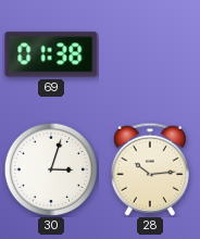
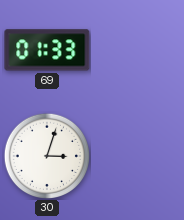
69: 01:38 -> 01:33
28: 10:14 -> none
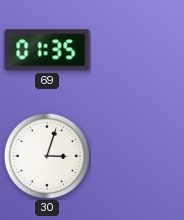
69: 01:33 -> 01:35
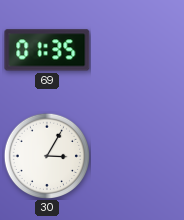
30: 3:03 -> 3:05
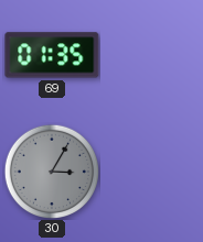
30 dial: white -> grey
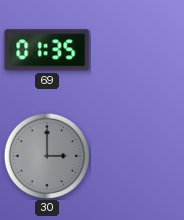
30: 3:05 -> 3:00
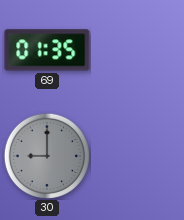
30: 3:00 -> 9:00
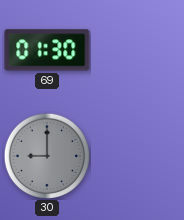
69: 01:35 -> 01:30
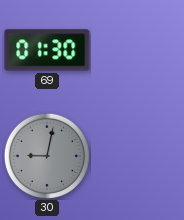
30: 9:00 -> 9:02
